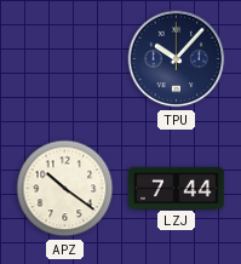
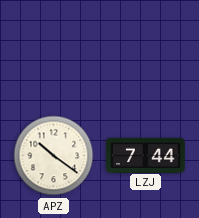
TPU: 10:07 -> none
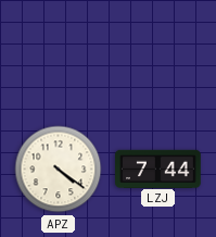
APZ: 10:21 -> 4:21
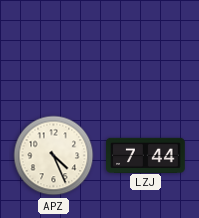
APZ: 4:21 -> 4:26
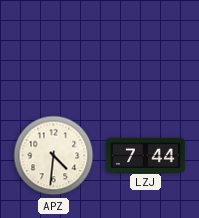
APZ: 4:26 -> 4:31
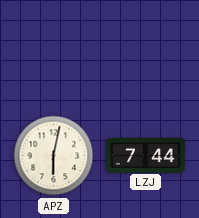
APZ: 4:31 -> 6:02
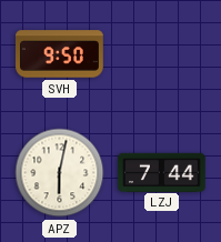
SVH: none -> 9:50
